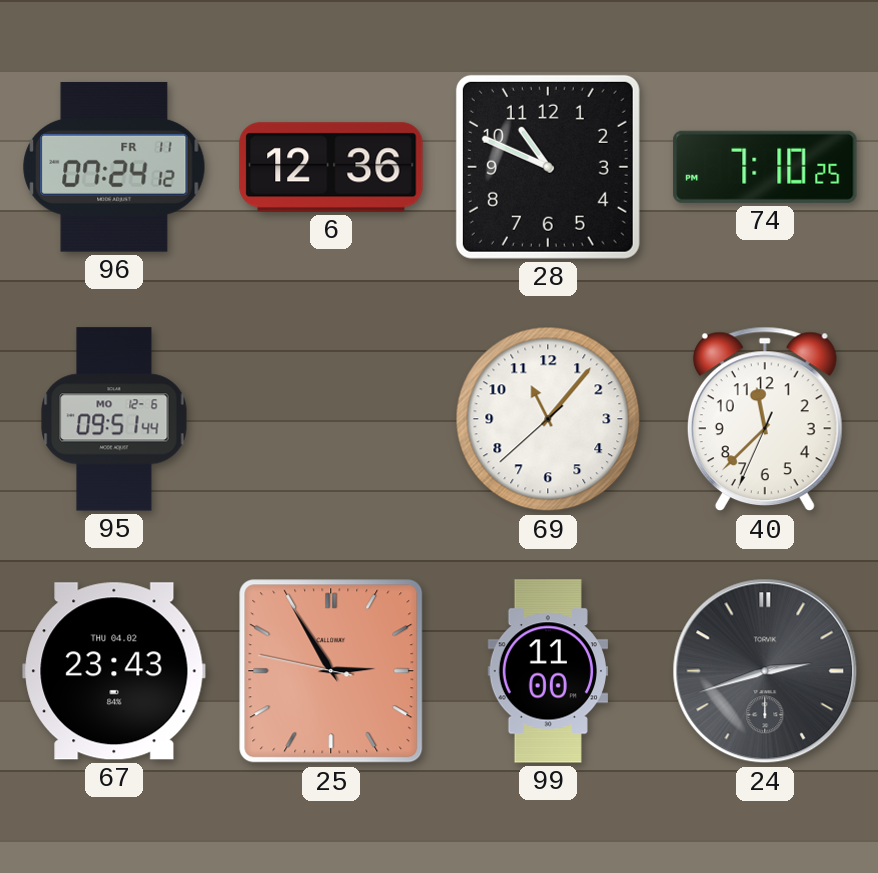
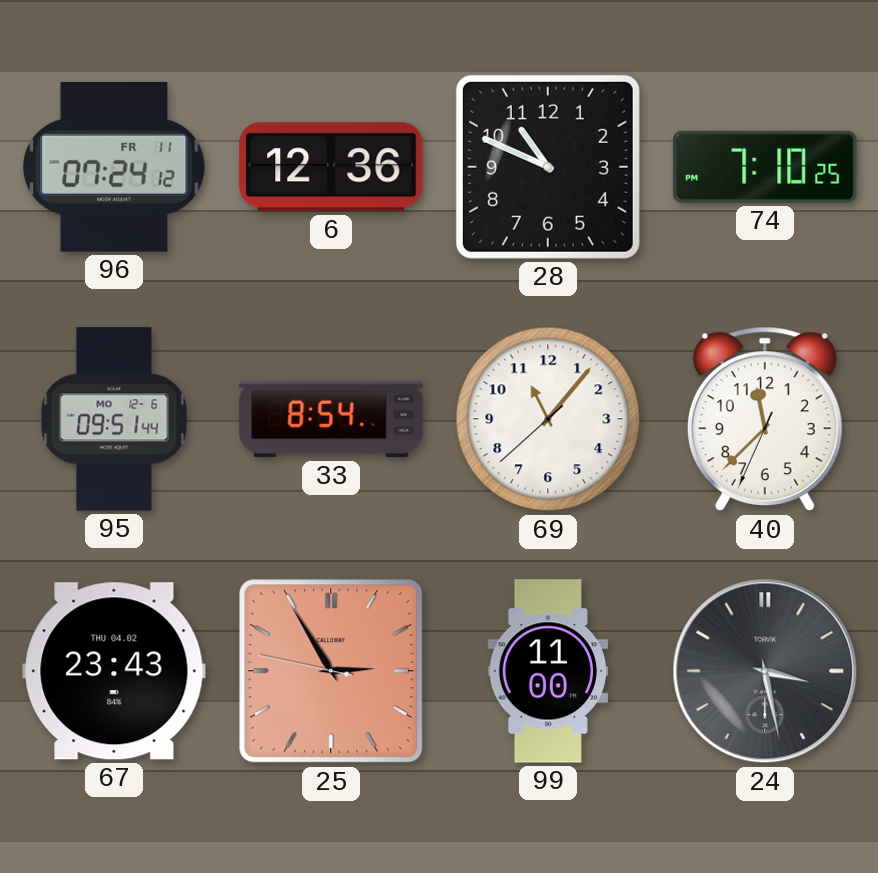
33: none -> 8:54
24: 2:42 -> 3:28
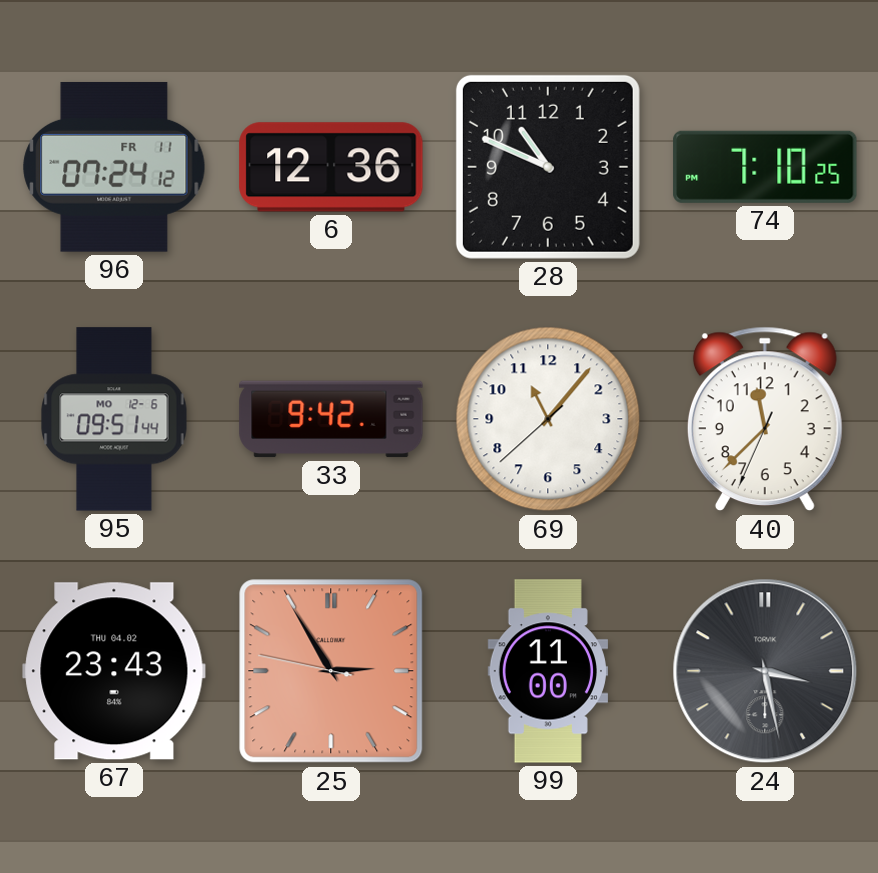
33: 8:54 -> 9:42
